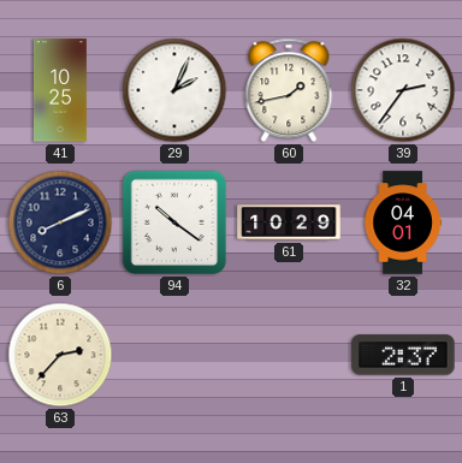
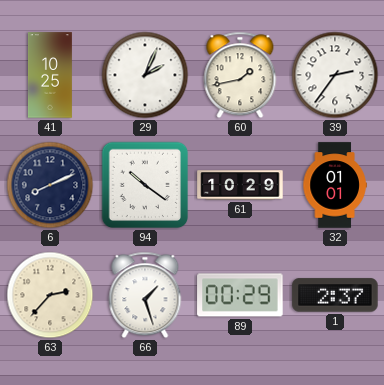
32: 04:01 -> 01:01
66: none -> 1:27
89: none -> 00:29
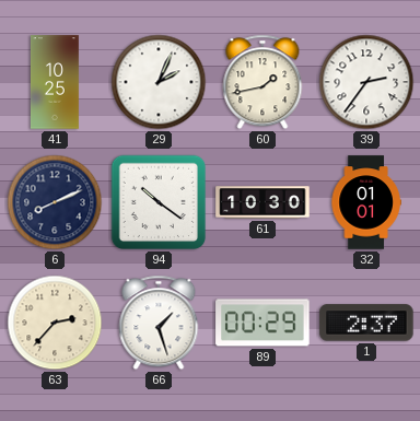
61: 10:29 -> 10:30
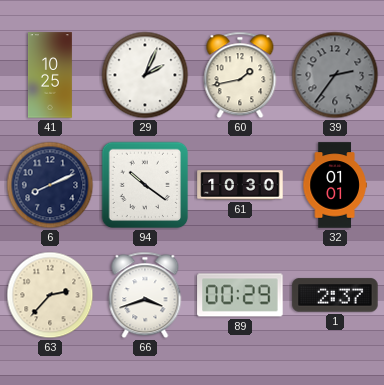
39 dial: white -> grey
66: 1:27 -> 3:42
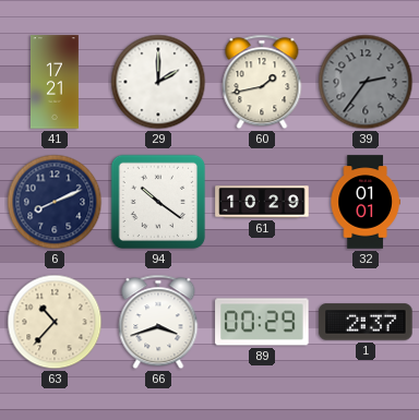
41: 10:25 -> 17:21
29: 2:04 -> 2:00
61: 10:30 -> 10:29
63: 2:37 -> 10:37
